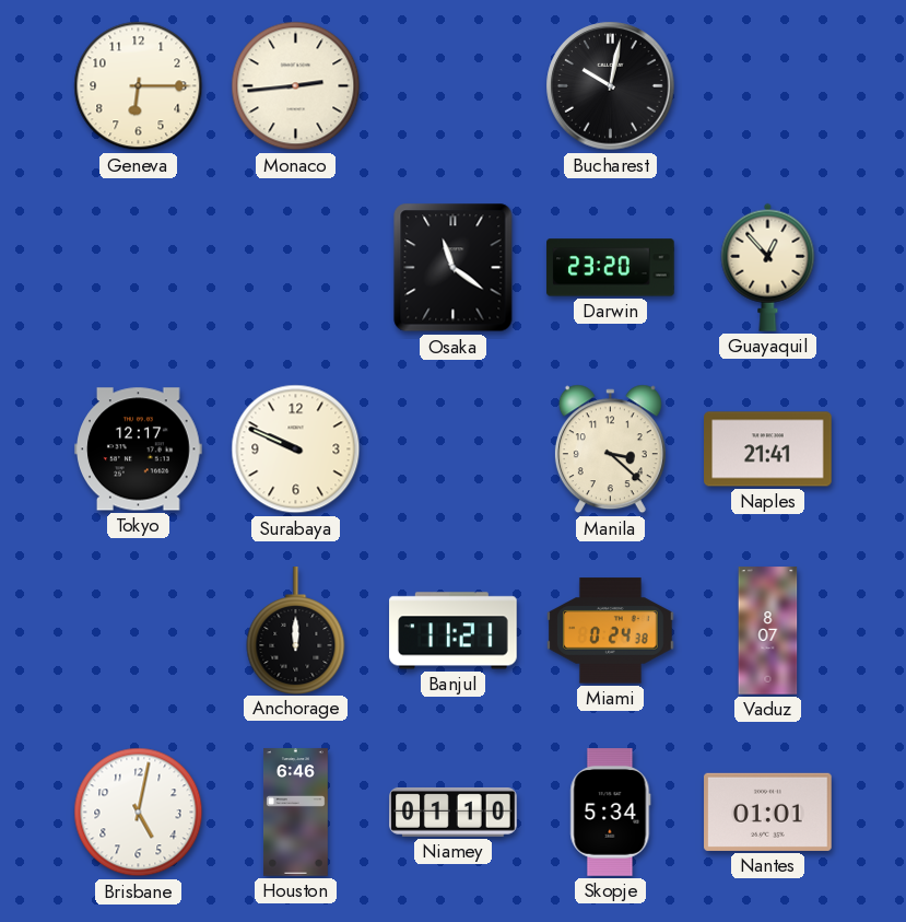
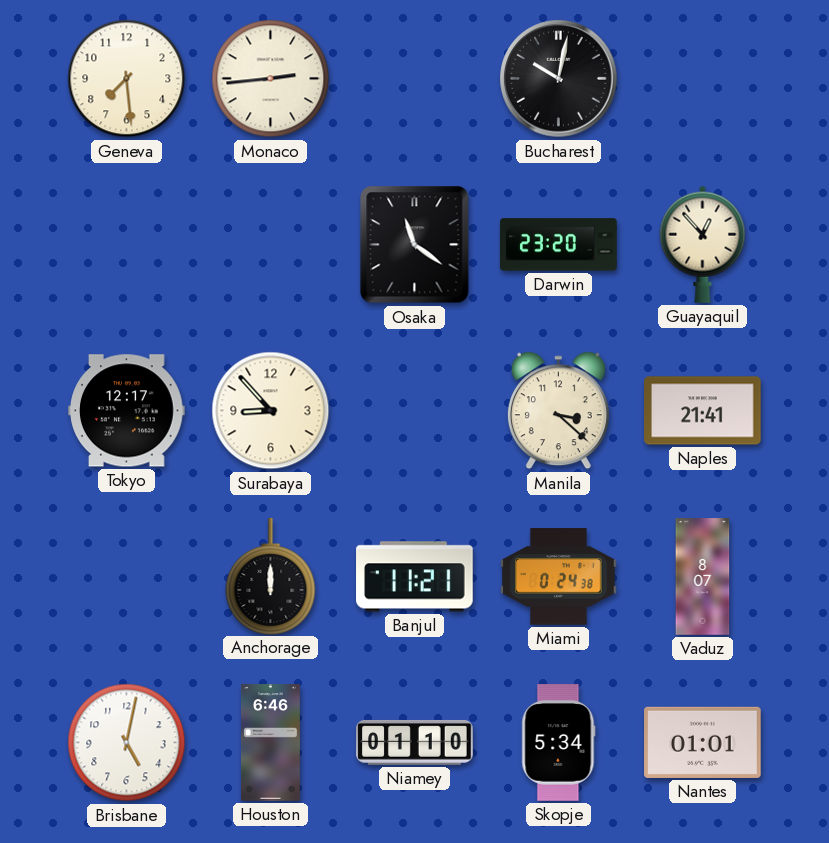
Geneva: 6:15 -> 7:29
Surabaya: 9:49 -> 8:53
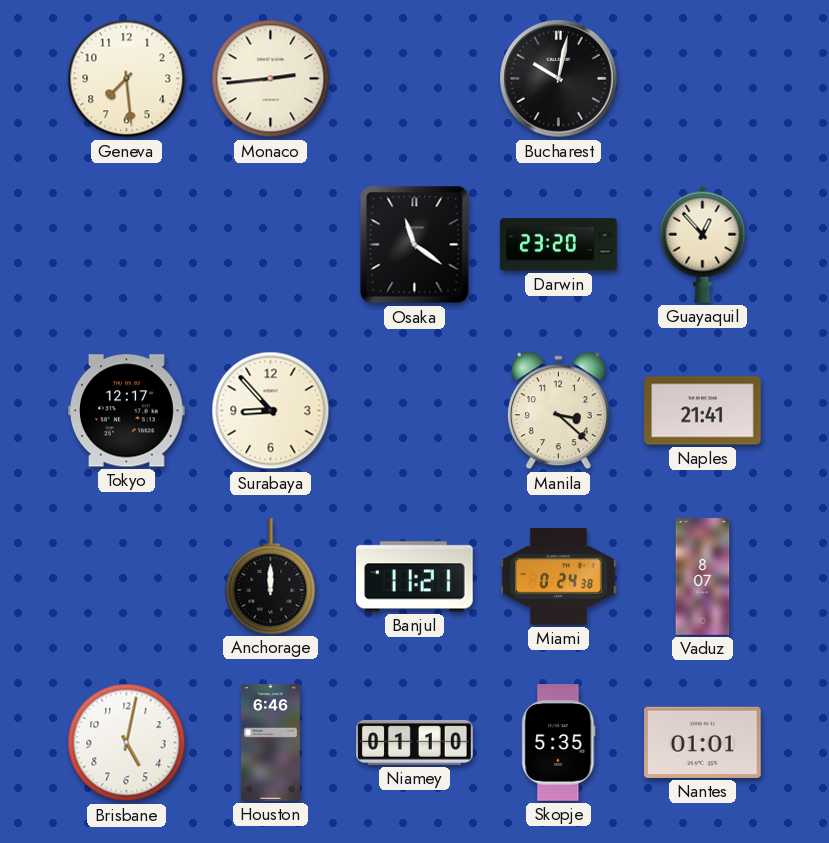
Skopje: 5:34 -> 5:35
